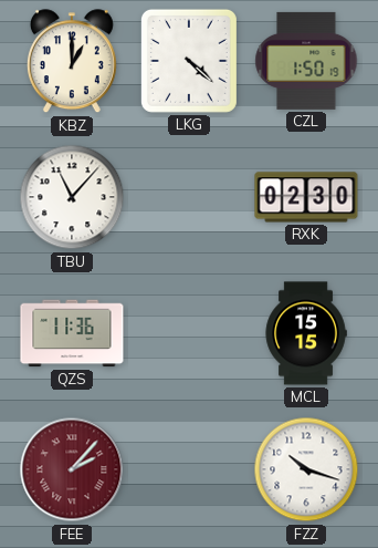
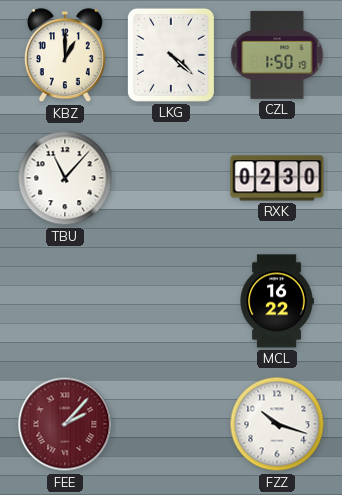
QZS: 11:36 -> none
MCL: 15:15 -> 16:22
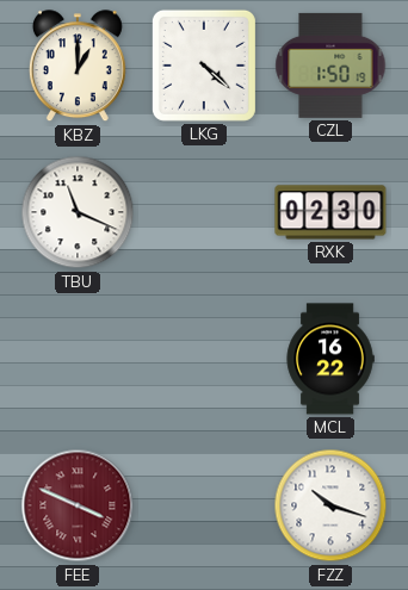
TBU: 11:07 -> 11:19
FEE: 2:07 -> 3:49
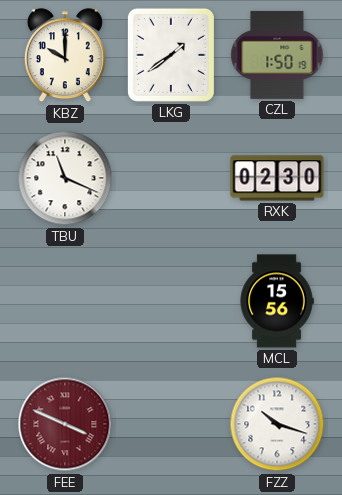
KBZ: 1:00 -> 10:00
LKG: 4:22 -> 1:39
MCL: 16:22 -> 15:56
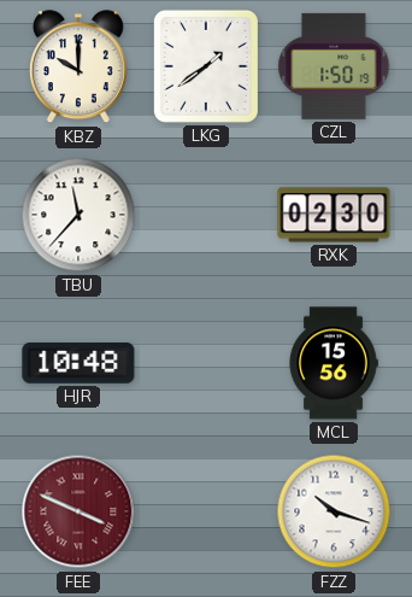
TBU: 11:19 -> 11:37
HJR: none -> 10:48
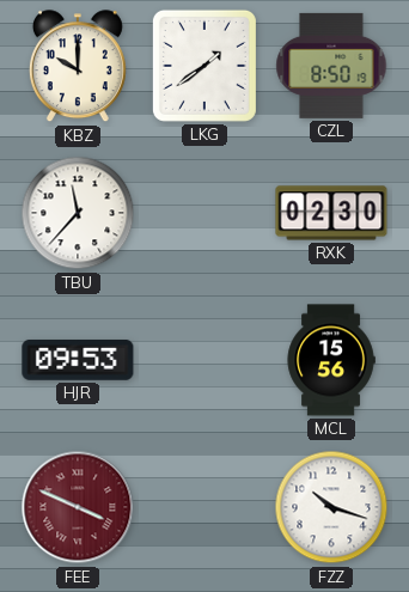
CZL: 1:50 -> 8:50
HJR: 10:48 -> 09:53
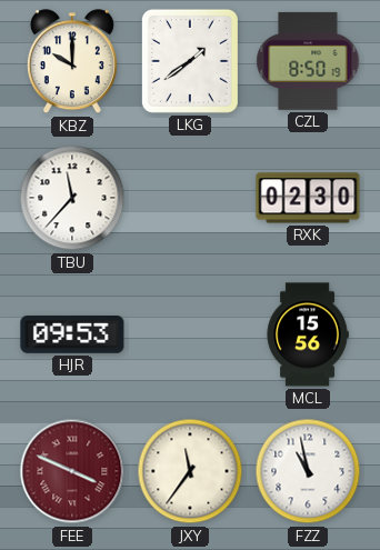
JXY: none -> 11:36
FZZ: 10:18 -> 10:58
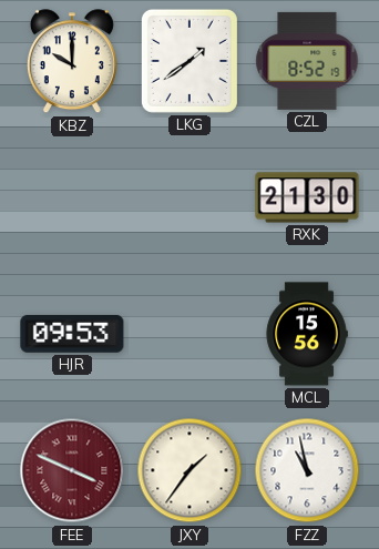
CZL: 8:50 -> 8:52
TBU: 11:37 -> none
RXK: 02:30 -> 21:30
JXY: 11:36 -> 1:36
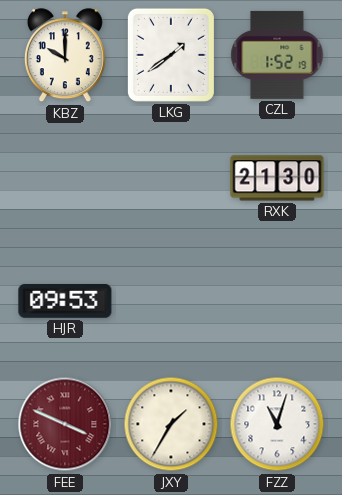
CZL: 8:52 -> 1:52
MCL: 15:56 -> none
JXY: 1:36 -> 1:35
FZZ: 10:58 -> 11:03
